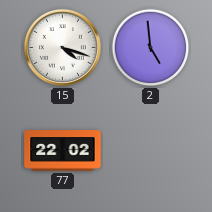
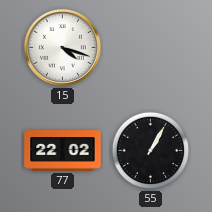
2: 4:59 -> none
55: none -> 1:05
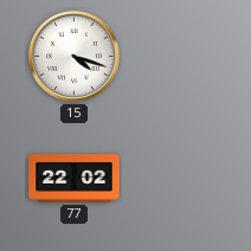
55: 1:05 -> none
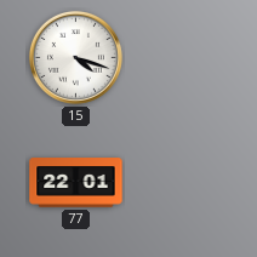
77: 22:02 -> 22:01
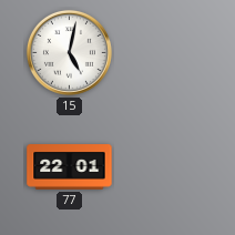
15: 4:18 -> 5:02
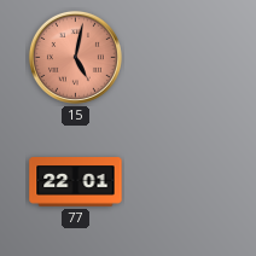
15 dial: white -> salmon
